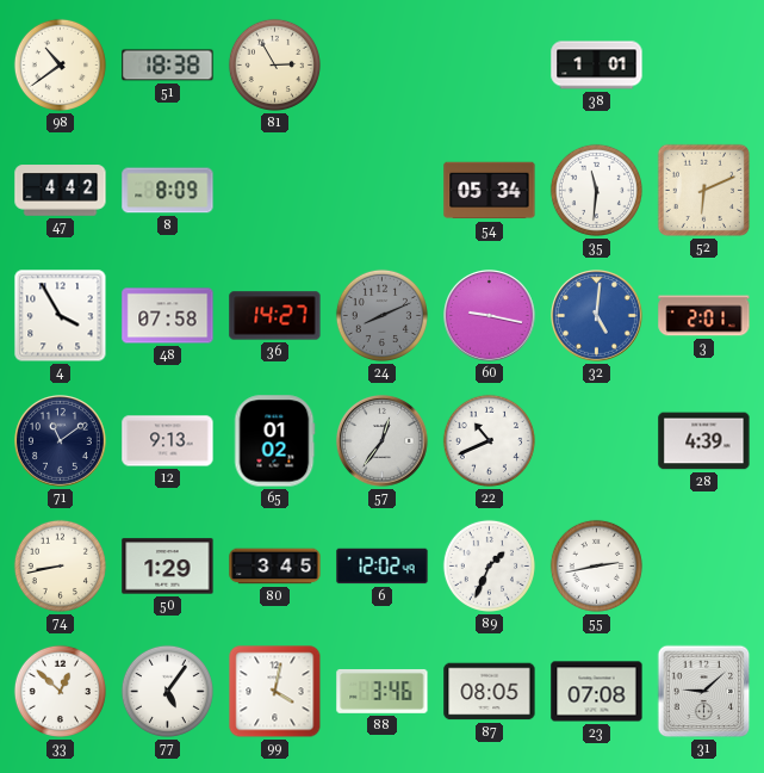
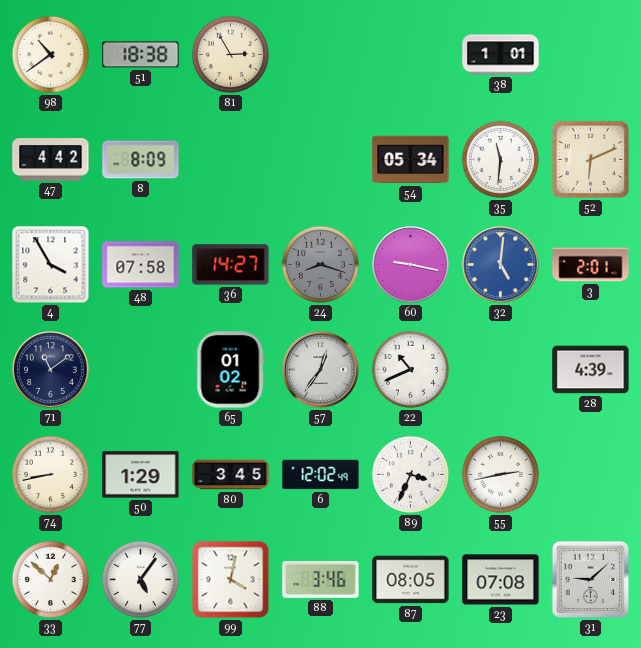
24: 8:11 -> 8:18
12: 9:13 -> none
89: 1:34 -> 3:34
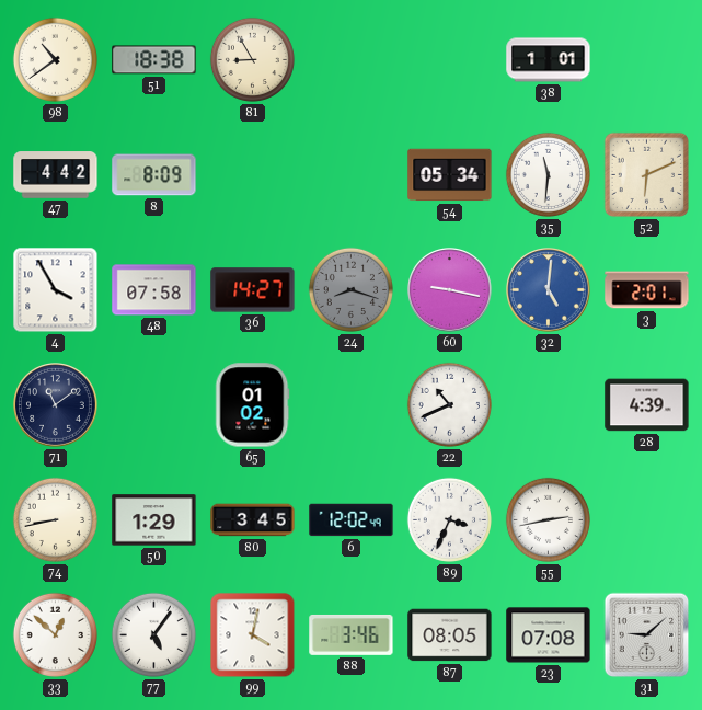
81: 2:55 -> 8:55
57: 12:36 -> none
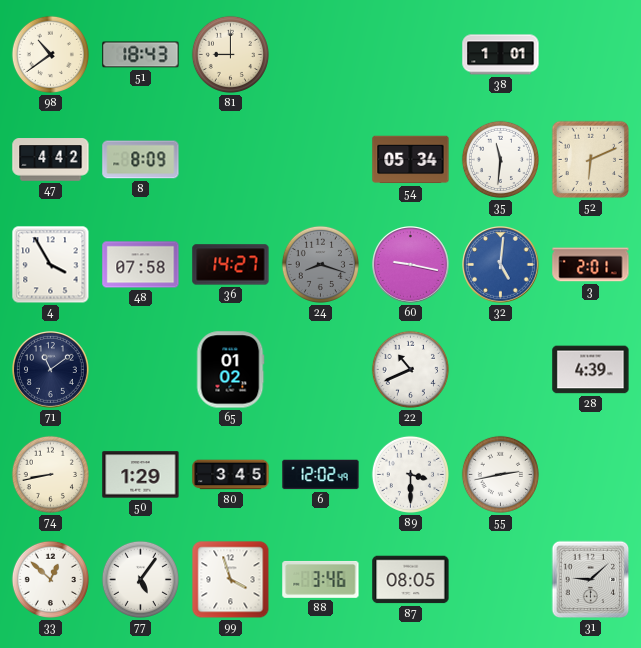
51: 18:38 -> 18:43
81: 8:55 -> 9:00
89: 3:34 -> 3:30
99: 4:02 -> 3:57
23: 07:08 -> none
